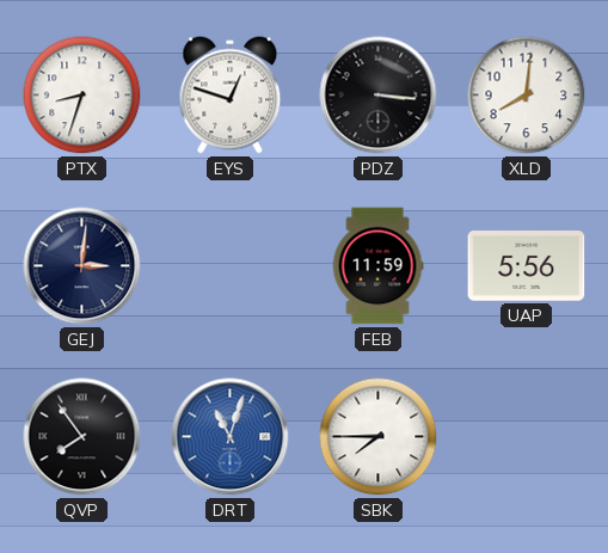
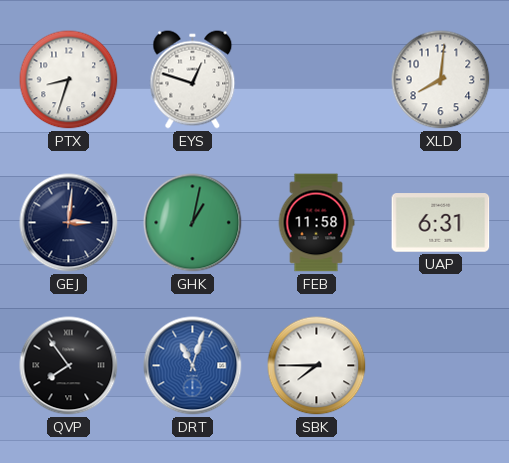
PDZ: 3:16 -> none
GHK: none -> 1:02
FEB: 11:59 -> 11:58
UAP: 5:56 -> 6:31
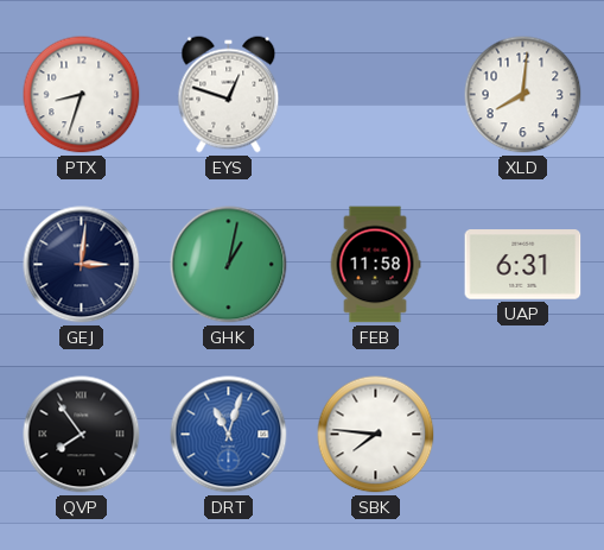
SBK: 7:45 -> 7:46
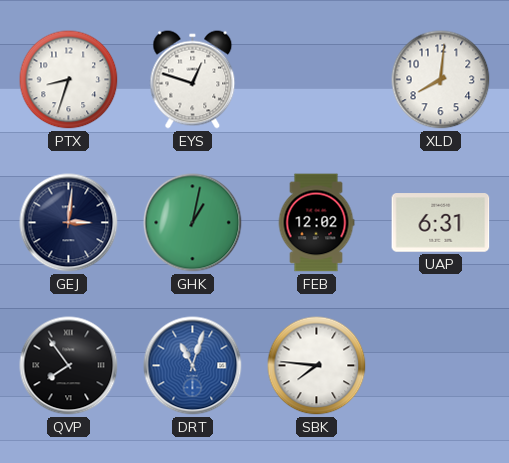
FEB: 11:58 -> 12:02
